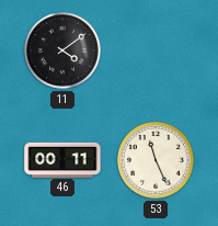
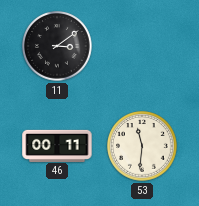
11: 4:09 -> 3:09
53: 11:26 -> 11:31
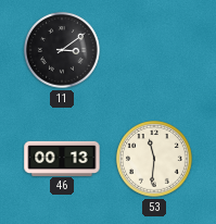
46: 00:11 -> 00:13
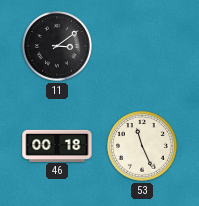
46: 00:13 -> 00:18
53: 11:31 -> 11:26
